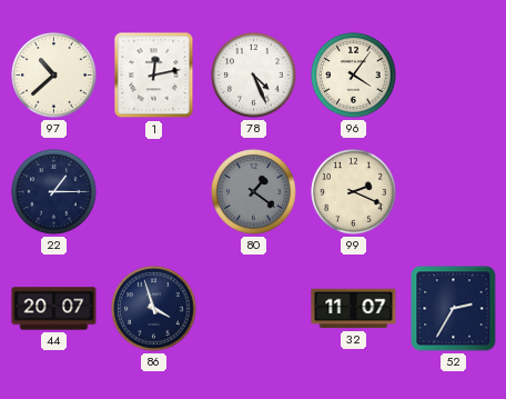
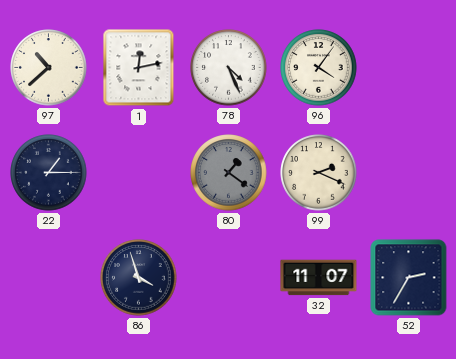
44: 20:07 -> none
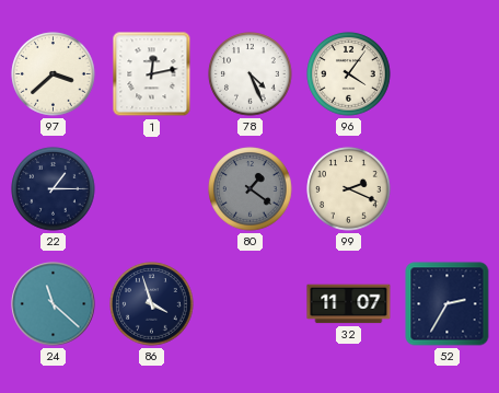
97: 10:38 -> 3:38
24: none -> 11:22
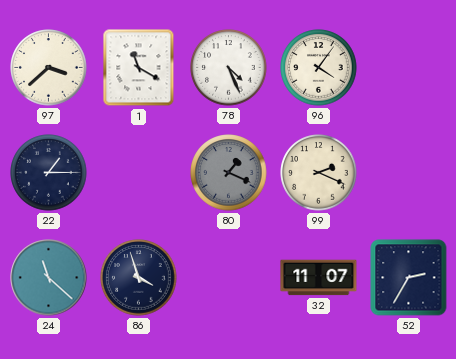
1: 12:13 -> 11:20
80: 1:21 -> 1:19
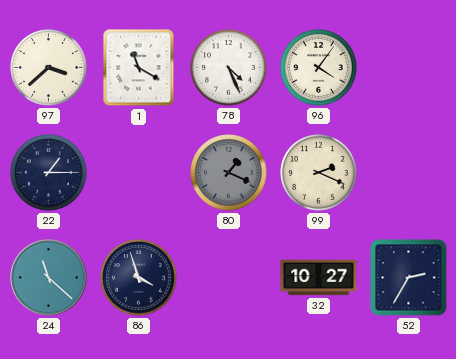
32: 11:07 -> 10:27
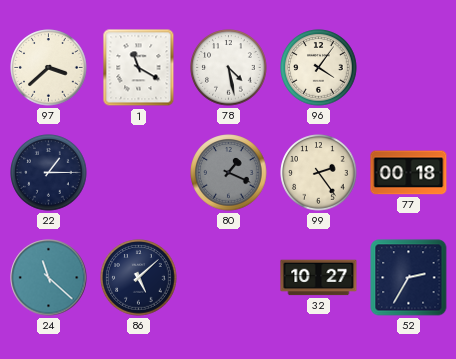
78: 4:26 -> 4:28
99: 2:19 -> 2:24
77: none -> 00:18
86: 3:57 -> 5:08
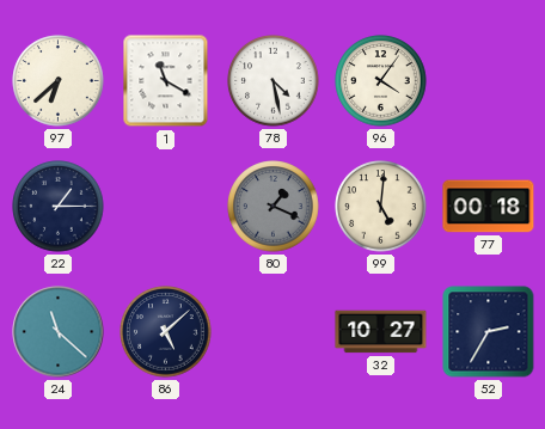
97: 3:38 -> 6:38
99: 2:24 -> 5:01
